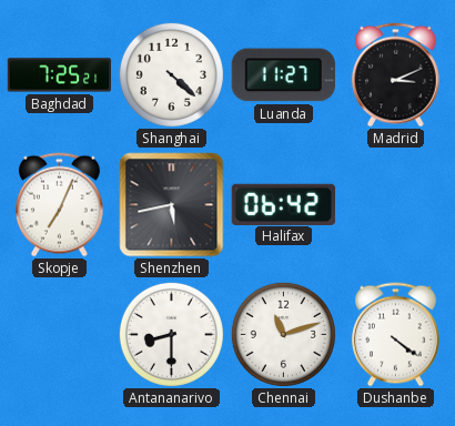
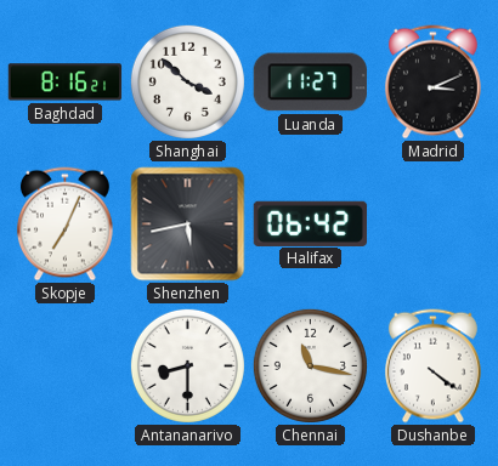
Baghdad: 7:25 -> 8:16
Shanghai: 4:22 -> 3:52
Chennai: 11:12 -> 11:17
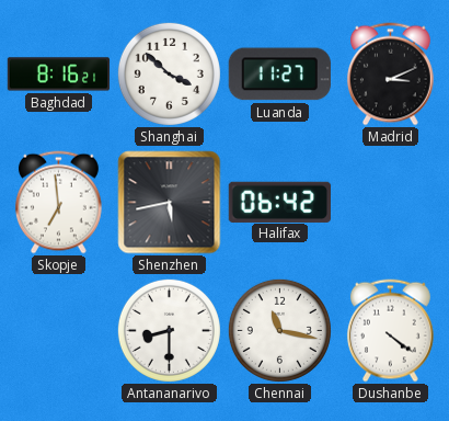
Skopje: 7:04 -> 6:59
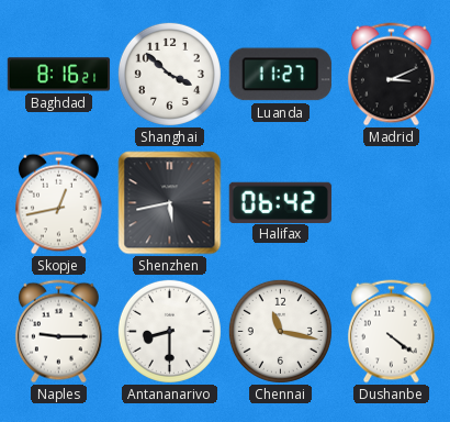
Skopje: 6:59 -> 12:43
Naples: none -> 9:15
